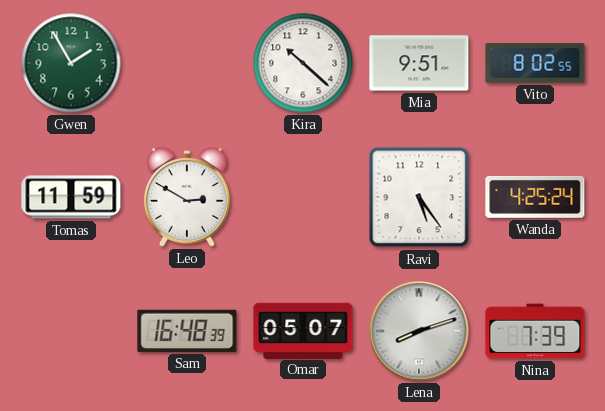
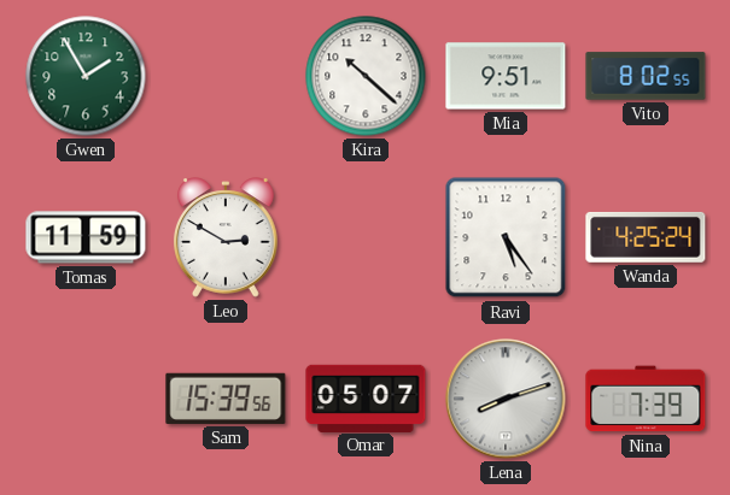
Sam: 16:48 -> 15:39
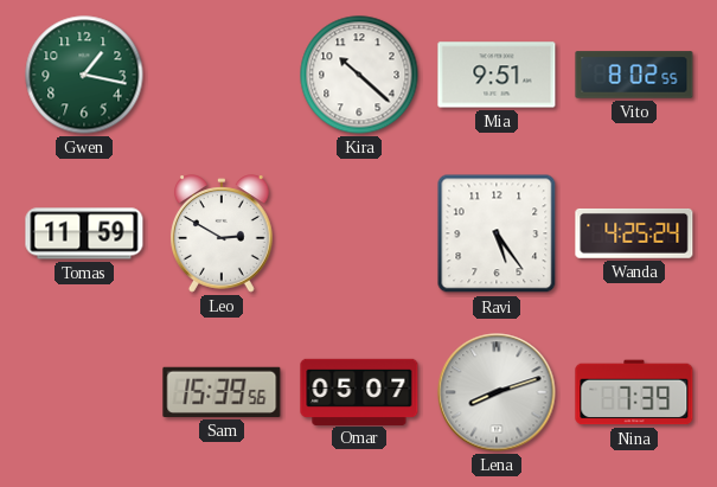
Gwen: 1:55 -> 1:17
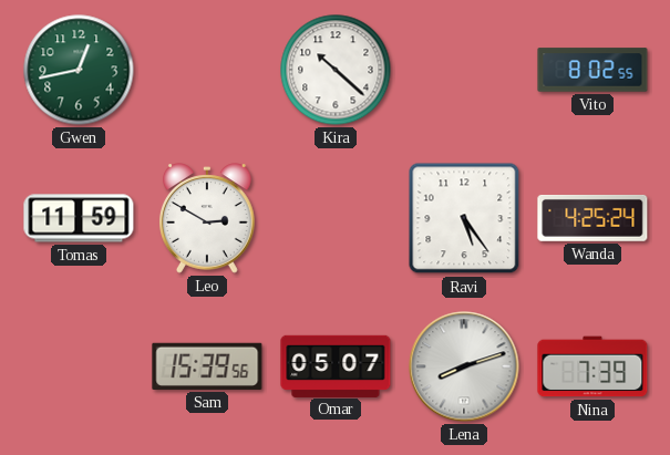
Gwen: 1:17 -> 12:43
Mia: 9:51 -> none
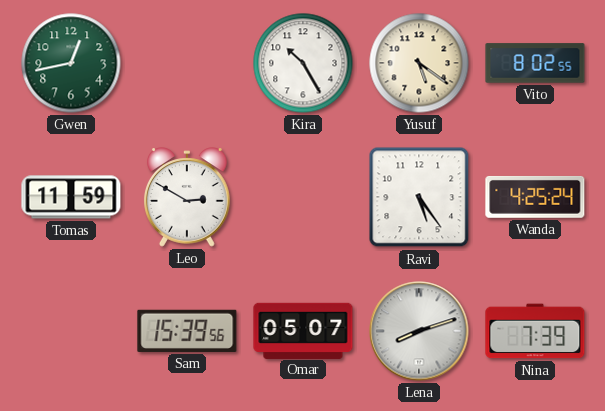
Kira: 10:22 -> 10:25
Yusuf: none -> 5:21
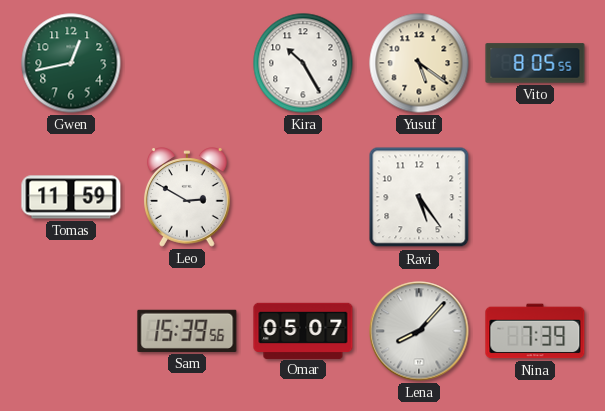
Vito: 8:02 -> 8:05
Wanda: 4:25 -> none
Lena: 8:12 -> 8:07
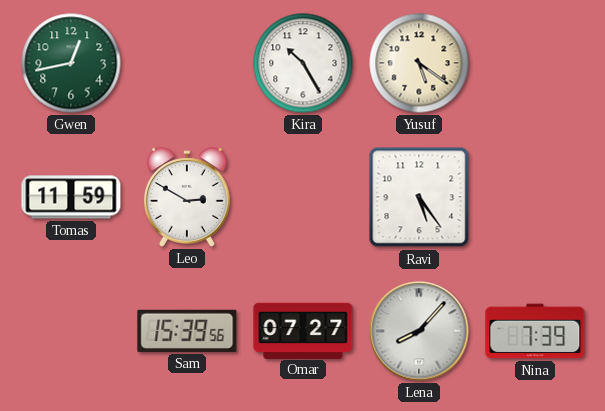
Vito: 8:05 -> none
Omar: 05:07 -> 07:27
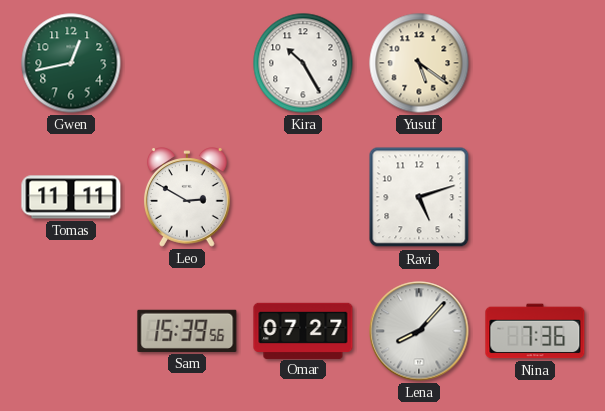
Tomas: 11:59 -> 11:11
Ravi: 5:24 -> 5:12
Nina: 7:39 -> 7:36
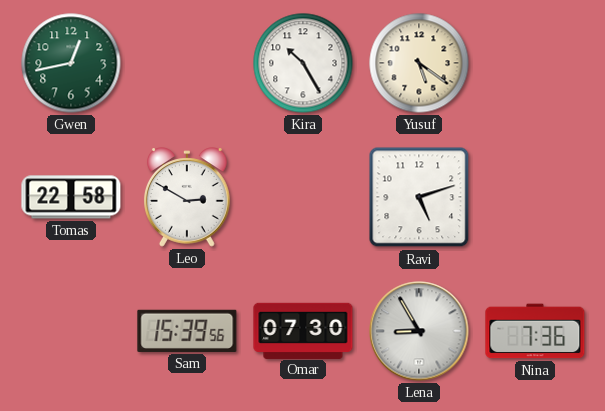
Tomas: 11:11 -> 22:58
Omar: 07:27 -> 07:30
Lena: 8:07 -> 8:55
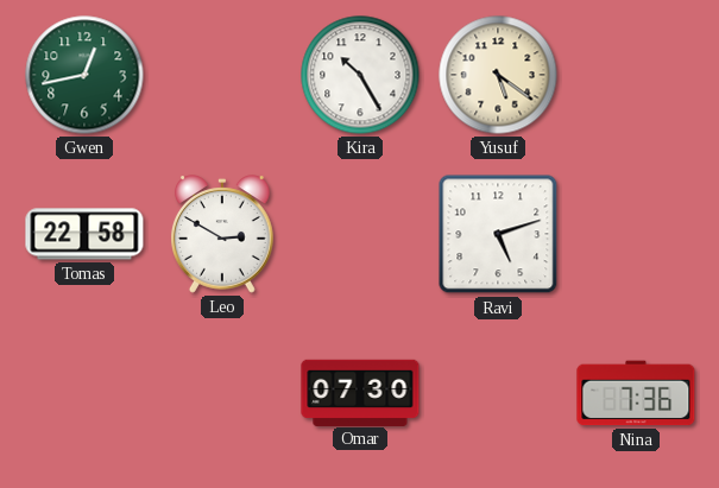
Sam: 15:39 -> none
Lena: 8:55 -> none
